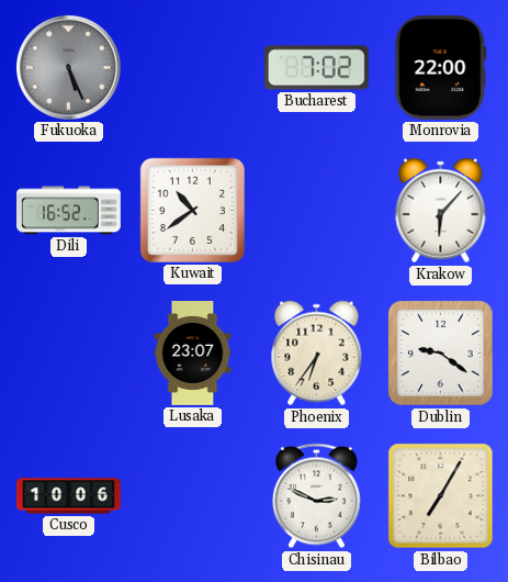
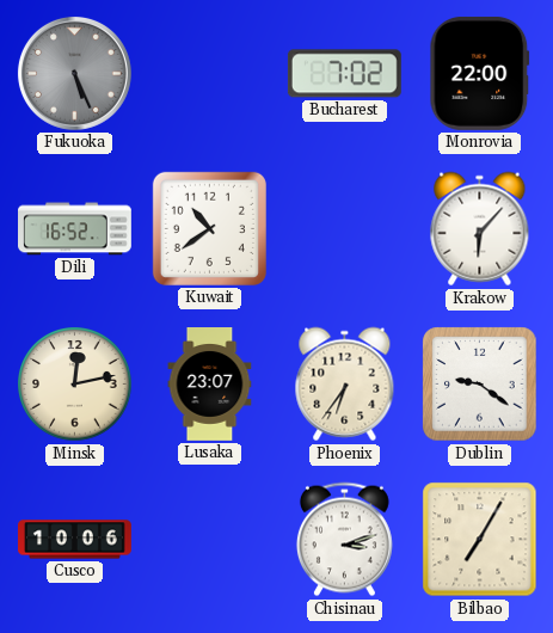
Minsk: none -> 12:13
Chisinau: 2:49 -> 3:12
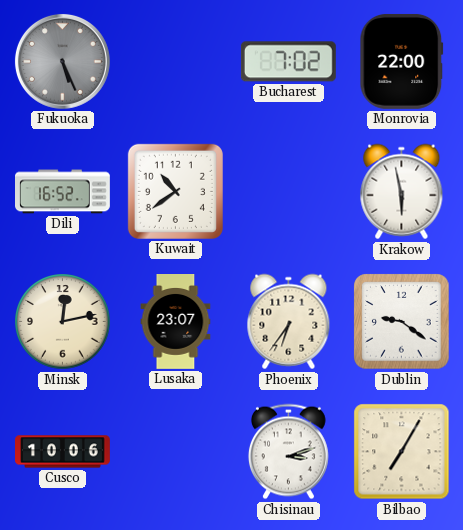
Krakow: 6:07 -> 5:58
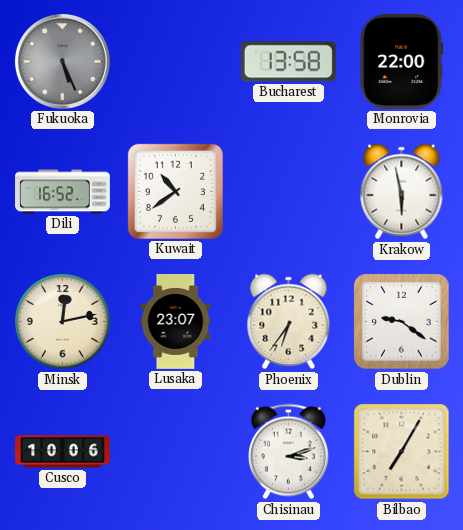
Bucharest: 7:02 -> 13:58
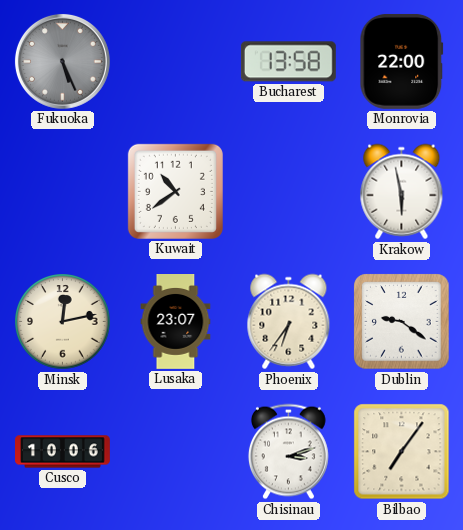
Dili: 16:52 -> none
Bilbao: 7:05 -> 7:06
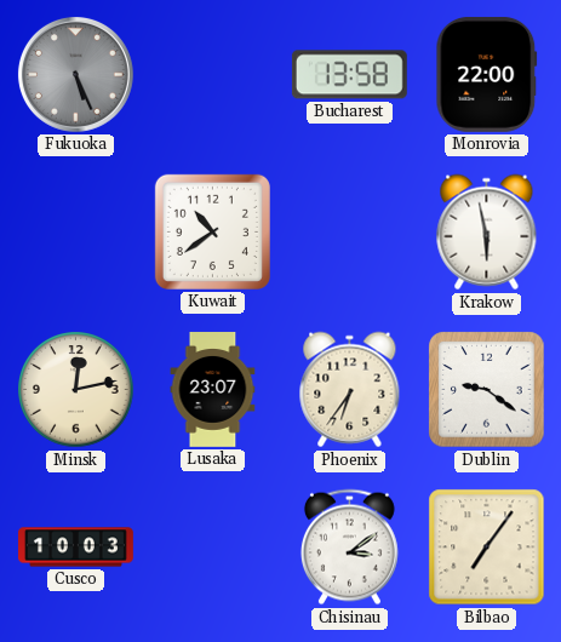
Cusco: 10:06 -> 10:03
Chisinau: 3:12 -> 3:09
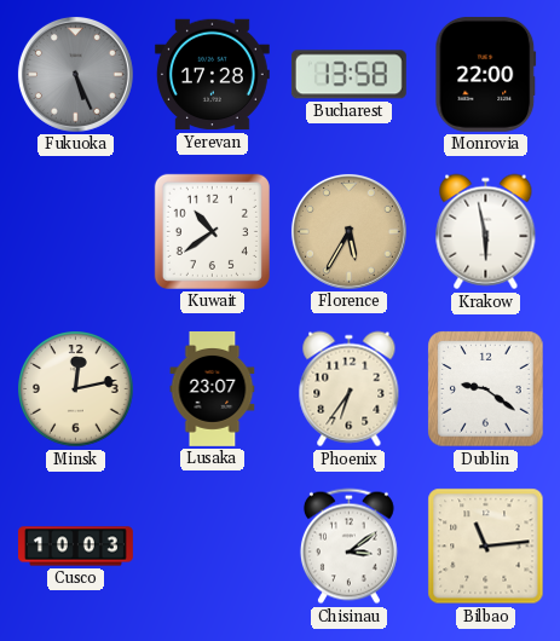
Yerevan: none -> 17:28
Florence: none -> 5:35
Bilbao: 7:06 -> 11:14
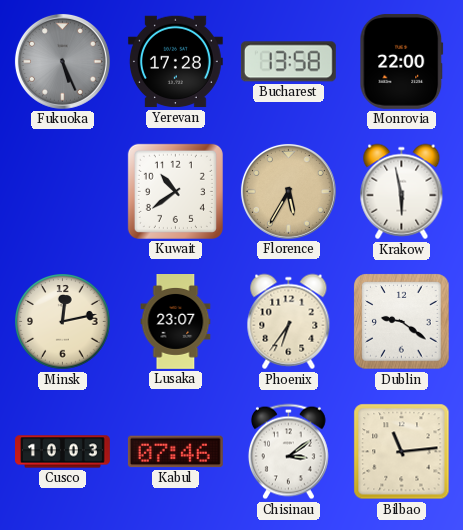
Kabul: none -> 07:46
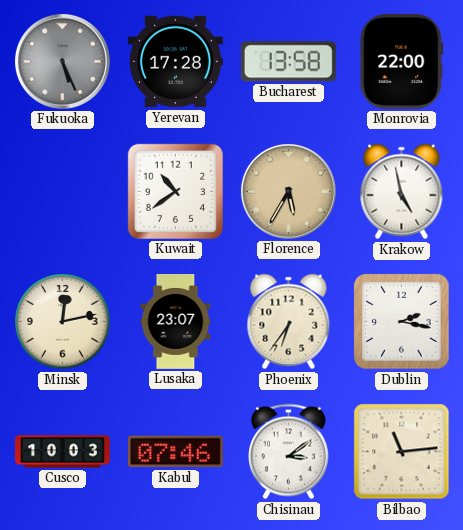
Krakow: 5:58 -> 4:58
Dublin: 9:21 -> 2:17
